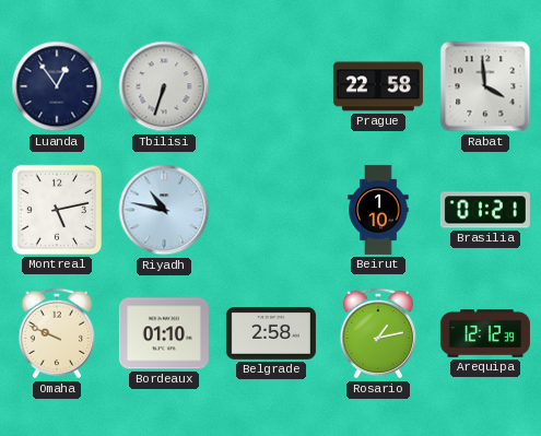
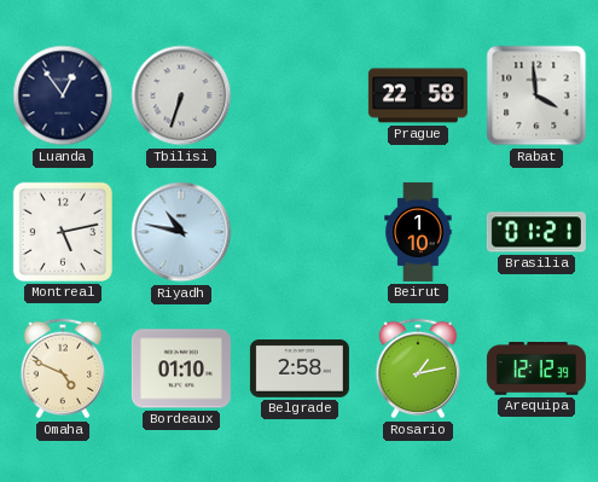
Omaha: 9:49 -> 4:49
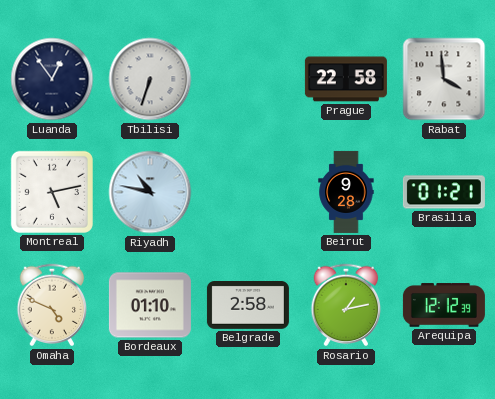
Beirut: 1:10 -> 9:28
